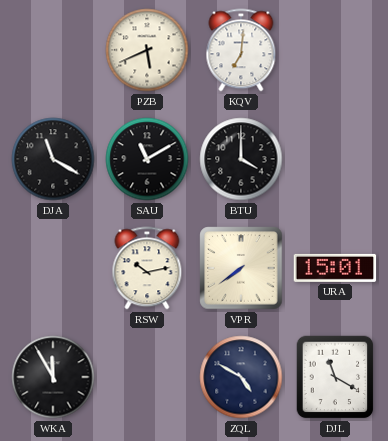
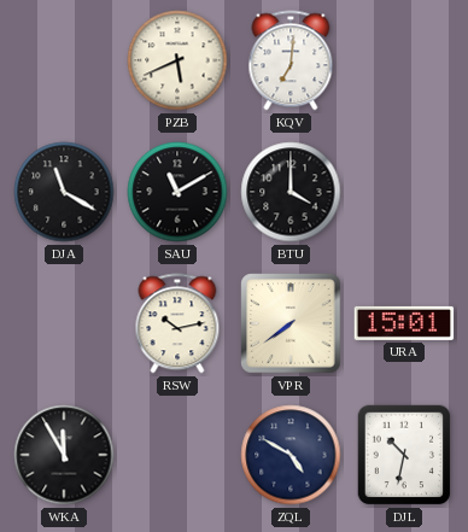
DJL: 11:20 -> 10:32
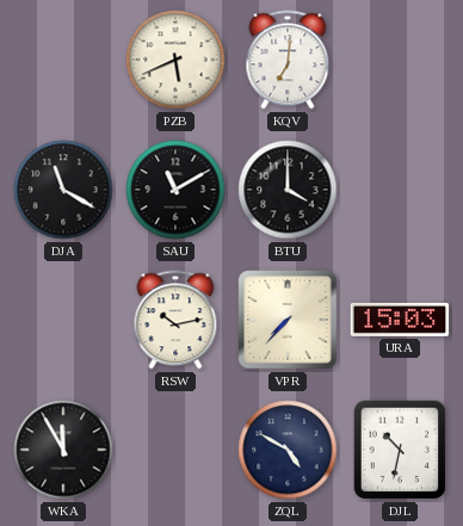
VPR: 7:39 -> 7:37
URA: 15:01 -> 15:03
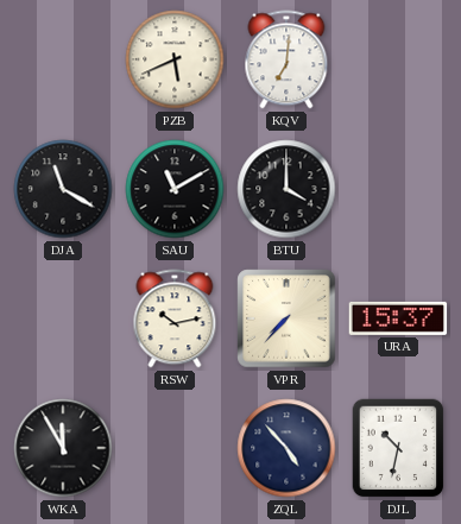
URA: 15:03 -> 15:37
ZQL: 4:50 -> 4:53
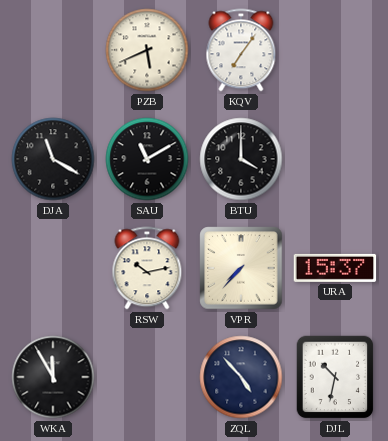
KQV: 7:01 -> 7:06
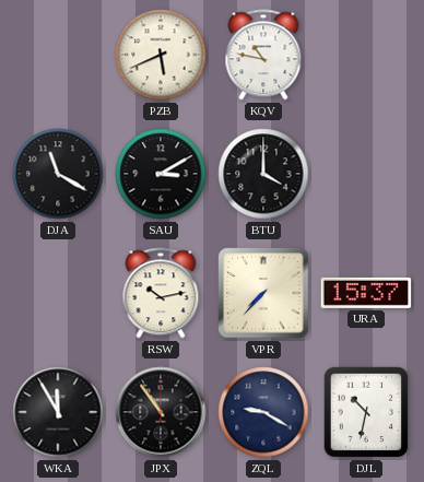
KQV: 7:06 -> 10:47
SAU: 11:10 -> 3:10
JPX: none -> 10:54
ZQL: 4:53 -> 9:20
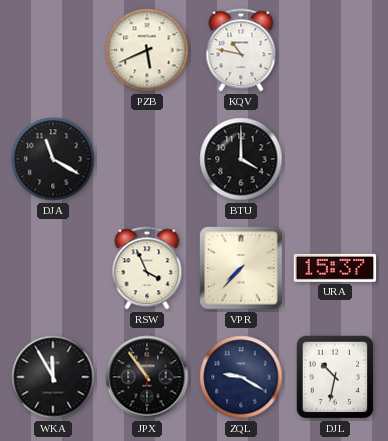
SAU: 3:10 -> none
RSW: 10:13 -> 3:56
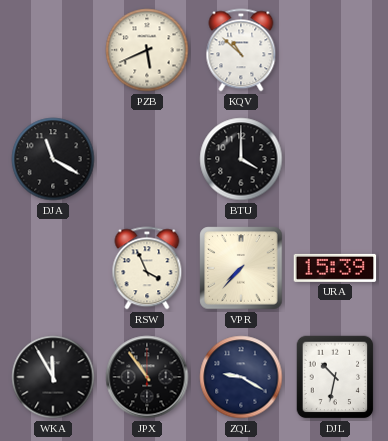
KQV: 10:47 -> 10:52
URA: 15:37 -> 15:39
